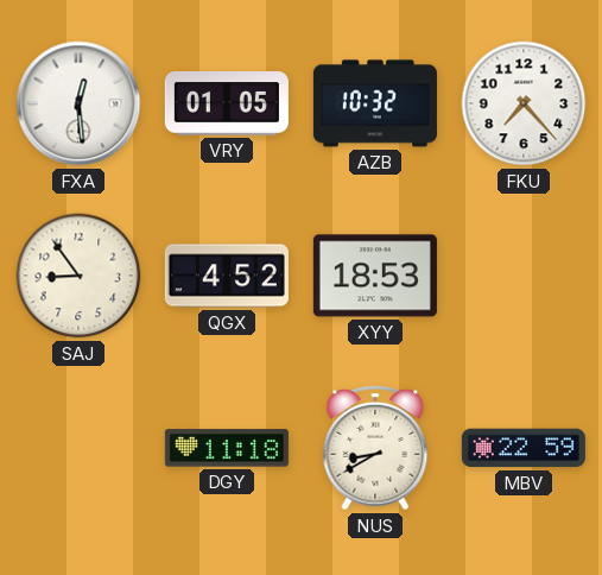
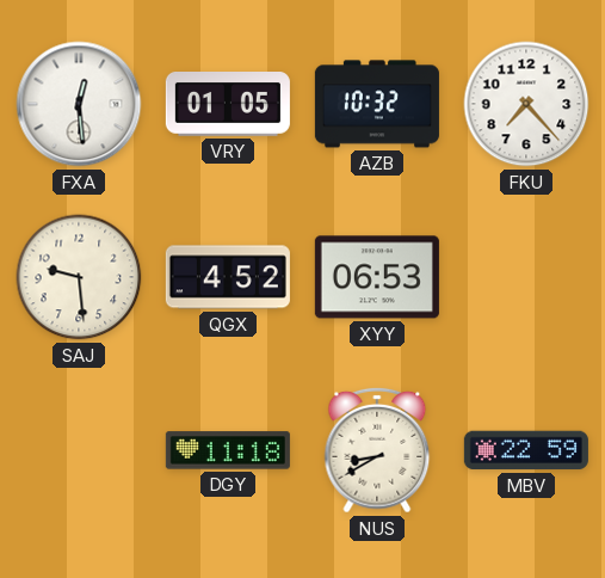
SAJ: 8:54 -> 9:29
XYY: 18:53 -> 06:53
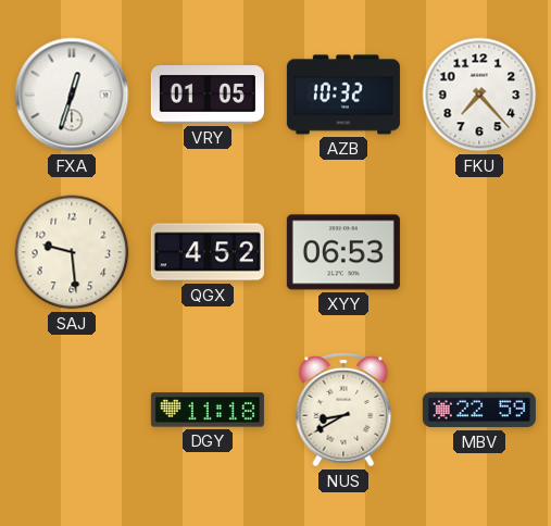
FXA: 12:29 -> 12:33
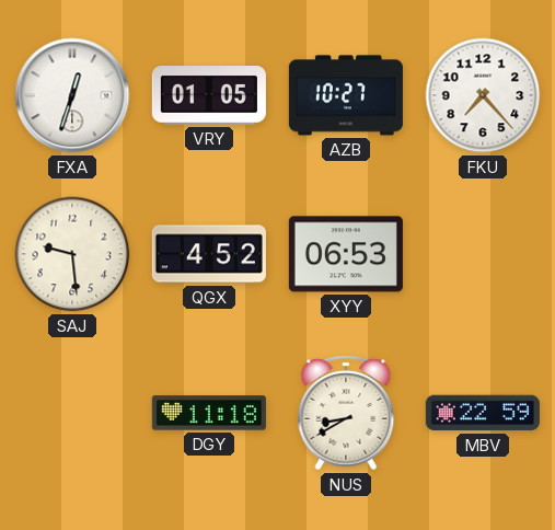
AZB: 10:32 -> 10:27
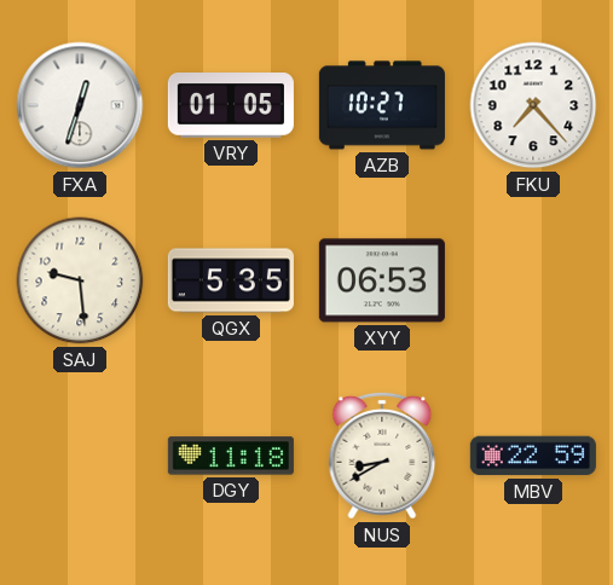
QGX: 4:52 -> 5:35
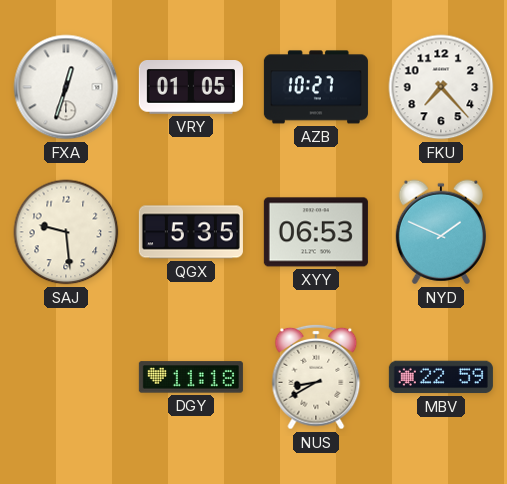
NYD: none -> 1:49
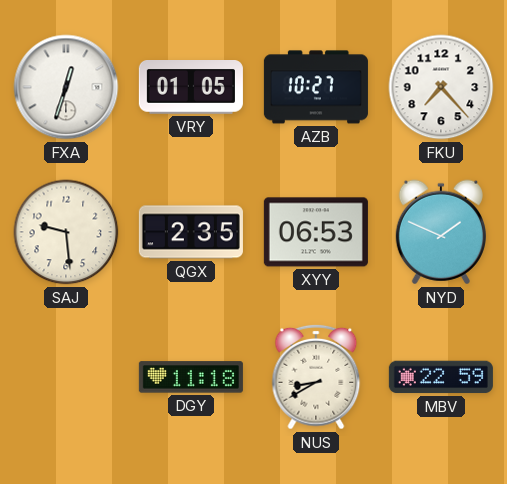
QGX: 5:35 -> 2:35
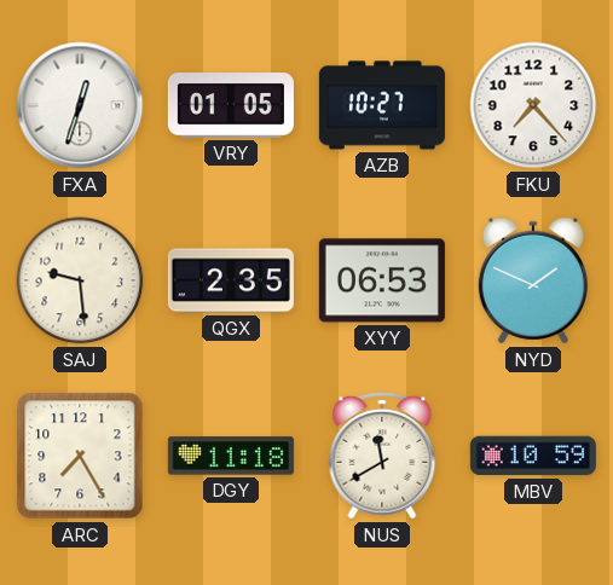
ARC: none -> 7:25
NUS: 8:40 -> 11:40
MBV: 22:59 -> 10:59
